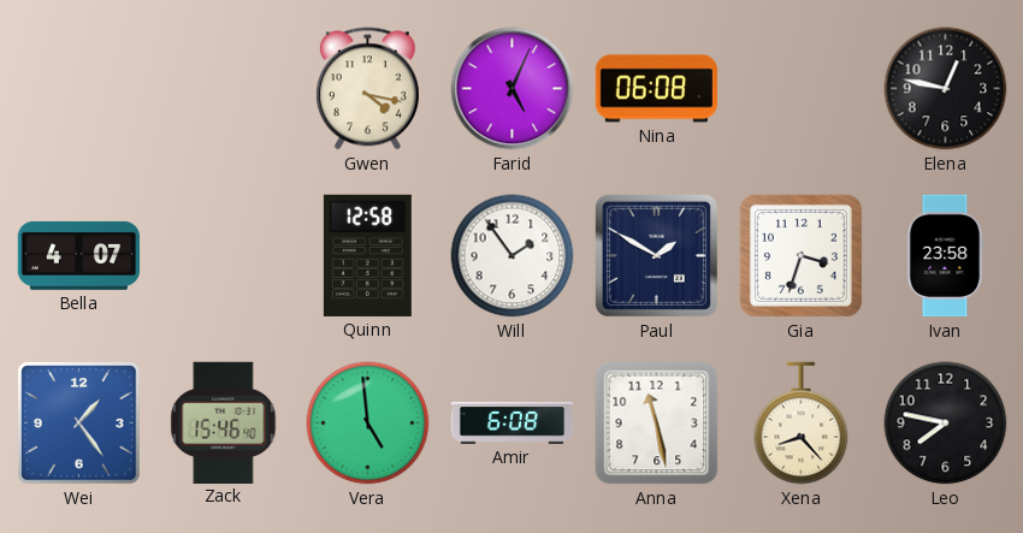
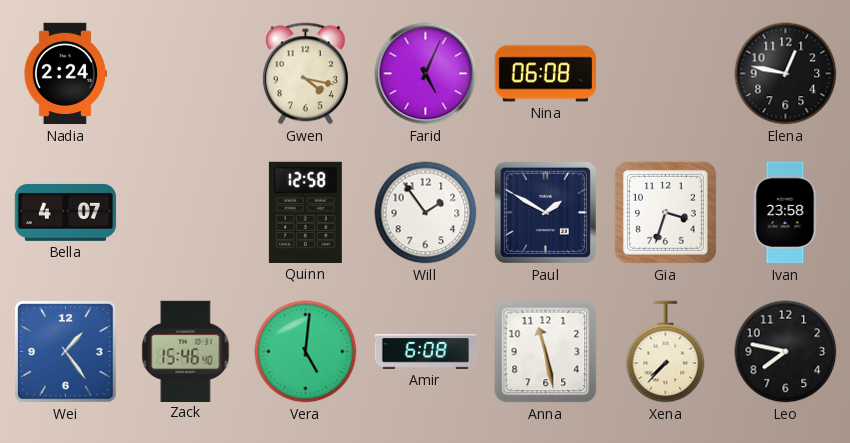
Nadia: none -> 2:24
Vera: 4:59 -> 5:01
Xena: 8:23 -> 7:37
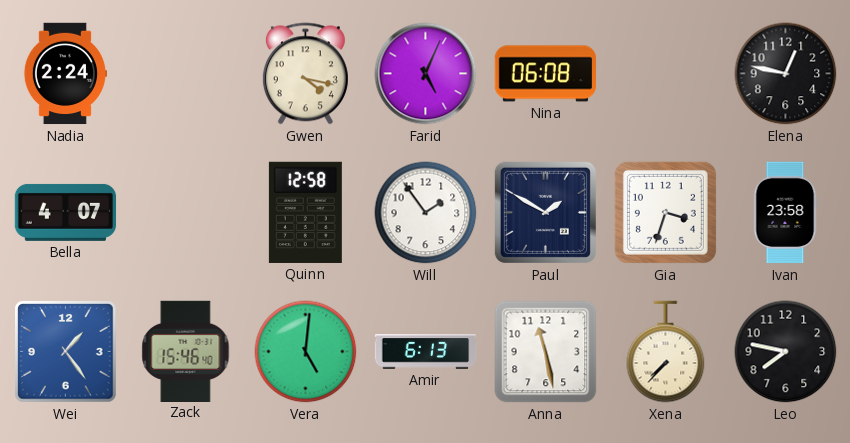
Amir: 6:08 -> 6:13
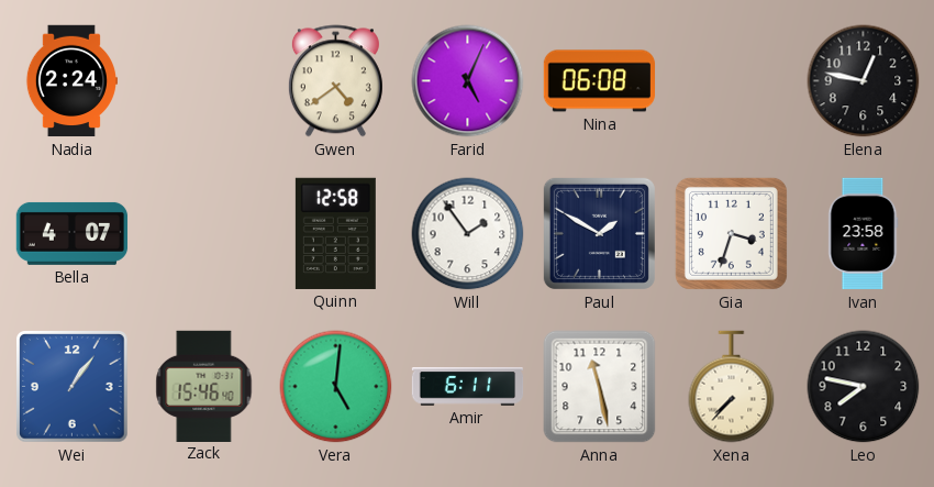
Gwen: 4:17 -> 4:39
Wei: 1:24 -> 1:06
Amir: 6:13 -> 6:11
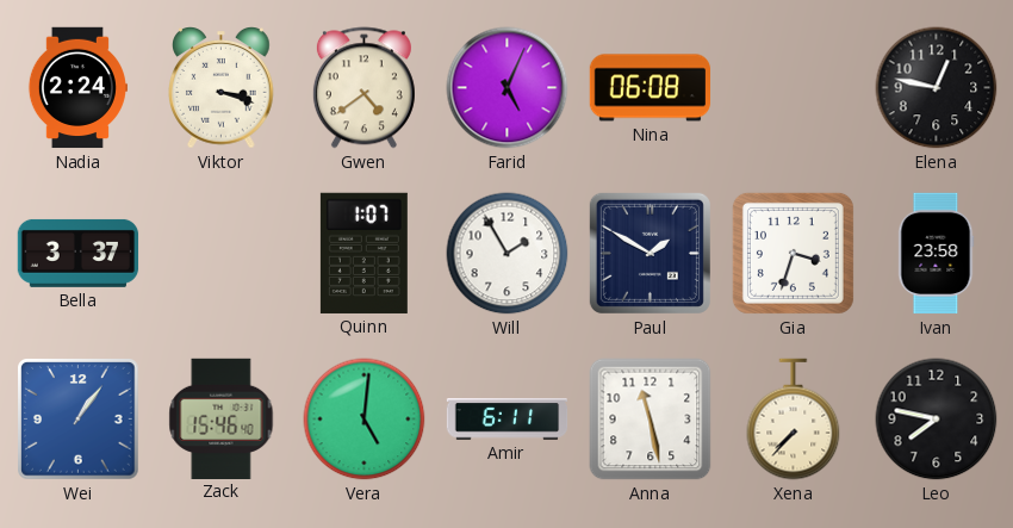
Viktor: none -> 3:18
Bella: 4:07 -> 3:37
Quinn: 12:58 -> 1:07
Will: 1:54 -> 1:55
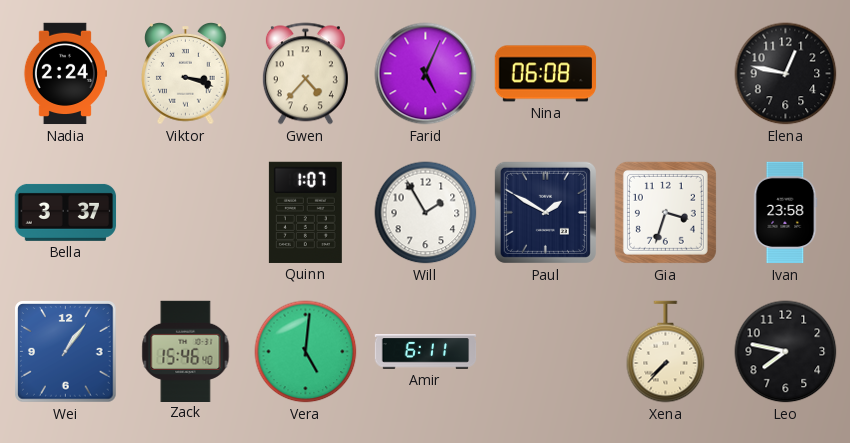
Gwen: 4:39 -> 4:37
Anna: 11:28 -> none
